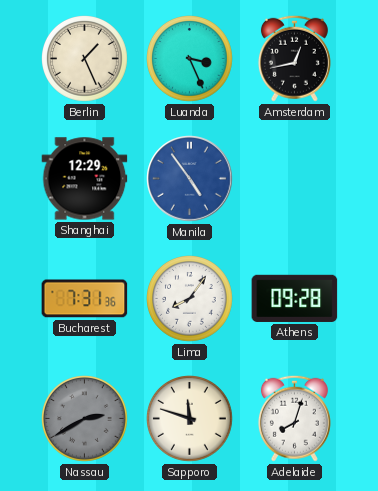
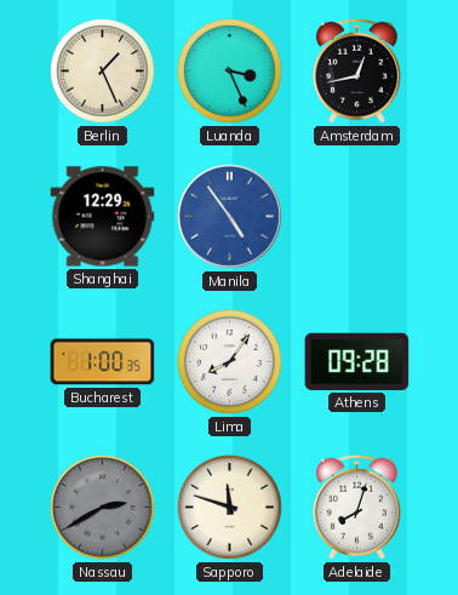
Bucharest: 7:31 -> 1:00
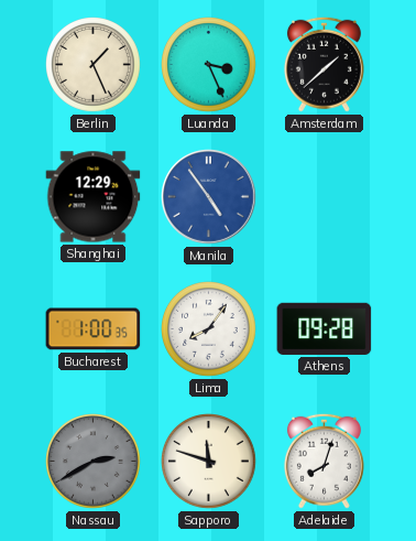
Amsterdam: 12:43 -> 1:38
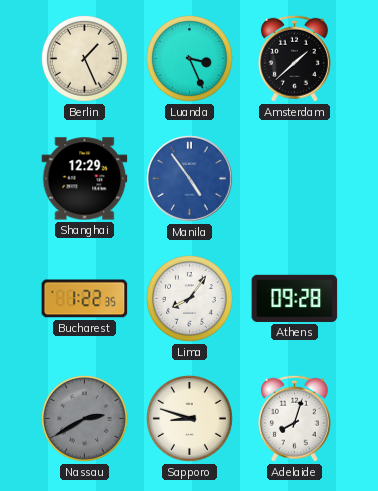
Bucharest: 1:00 -> 1:22
Sapporo: 11:48 -> 8:48
